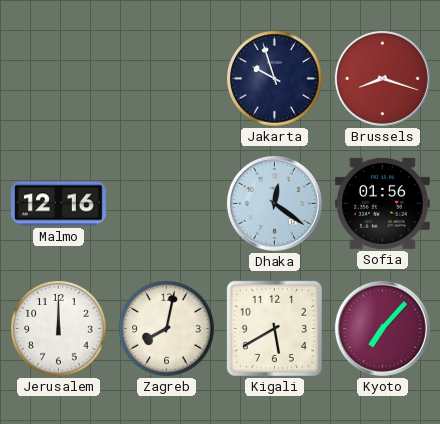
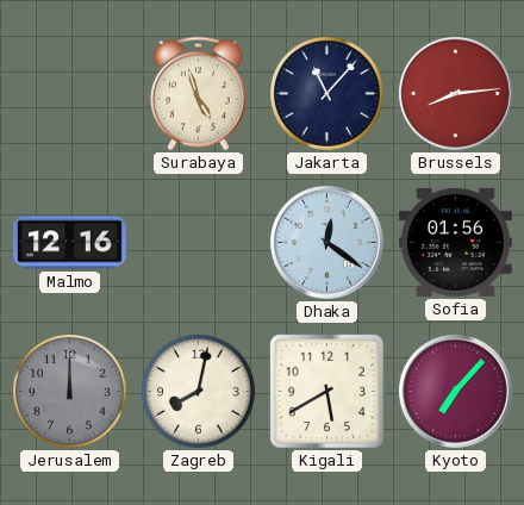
Surabaya: none -> 4:57
Jakarta: 9:57 -> 11:07
Brussels: 8:18 -> 8:14
Jerusalem dial: white -> grey
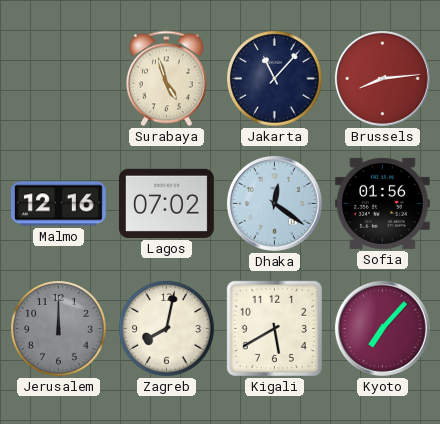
Lagos: none -> 07:02
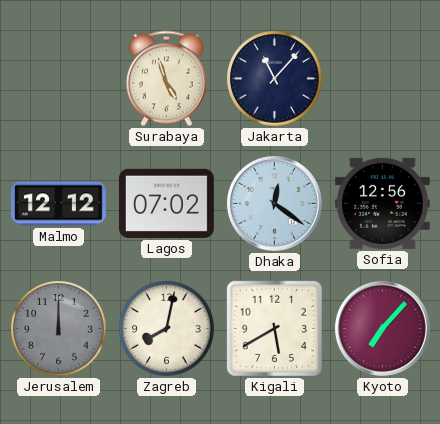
Brussels: 8:14 -> none
Malmo: 12:16 -> 12:12
Sofia: 01:56 -> 12:56
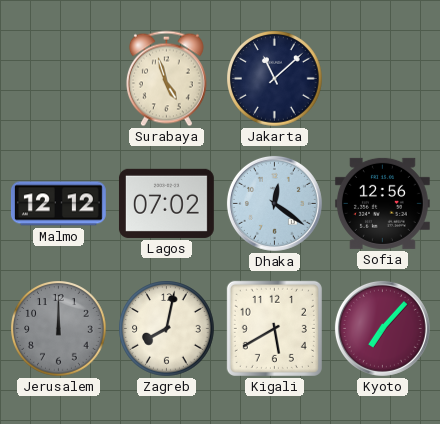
Jakarta: 11:07 -> 11:08
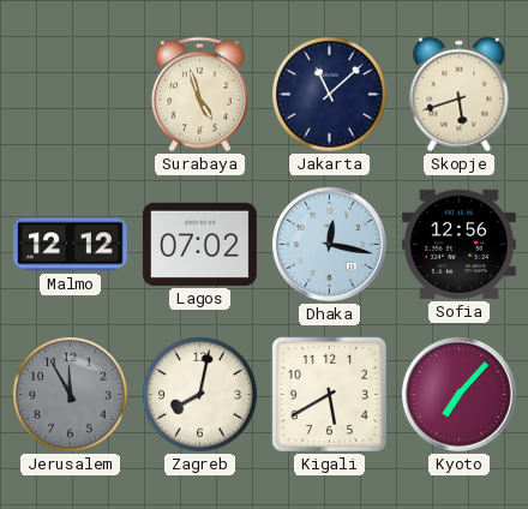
Skopje: none -> 5:42
Dhaka: 12:21 -> 12:17
Jerusalem: 12:00 -> 11:55
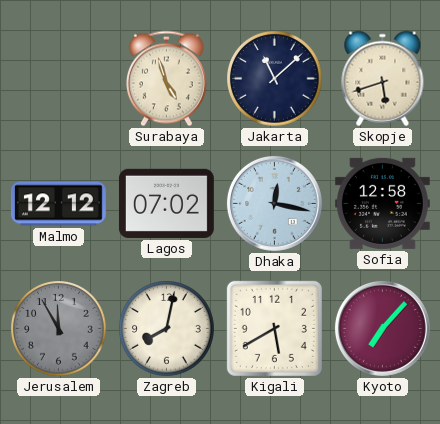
Sofia: 12:56 -> 12:58
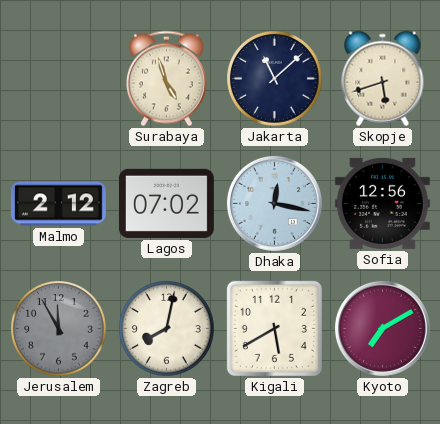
Malmo: 12:12 -> 2:12
Sofia: 12:58 -> 12:56
Kyoto: 7:07 -> 7:10
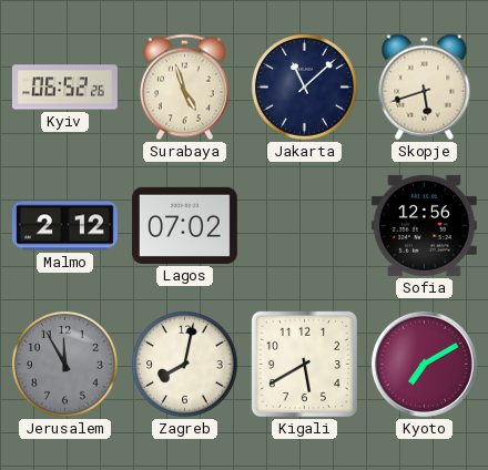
Kyiv: none -> 06:52
Dhaka: 12:17 -> none
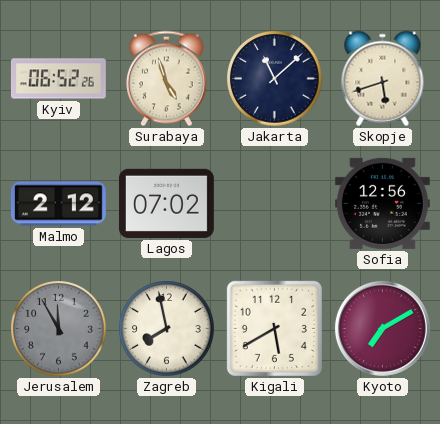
Zagreb: 8:02 -> 7:58
